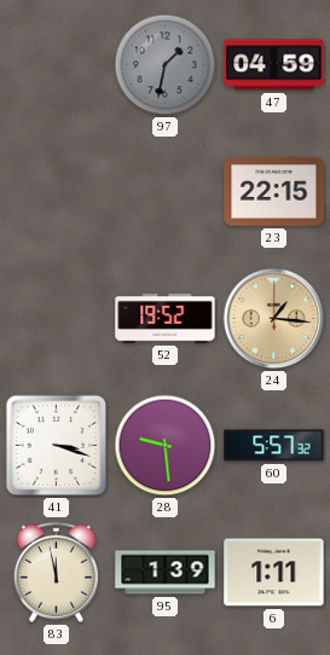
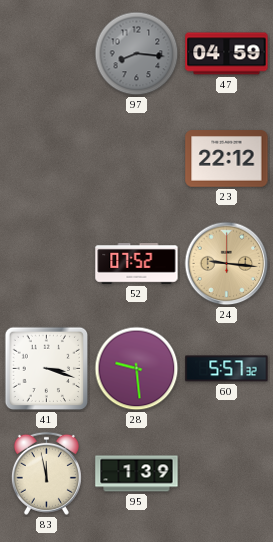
97: 1:32 -> 8:16
23: 22:15 -> 22:12
52: 19:52 -> 07:52
24: 1:16 -> 9:16
6: 1:11 -> none
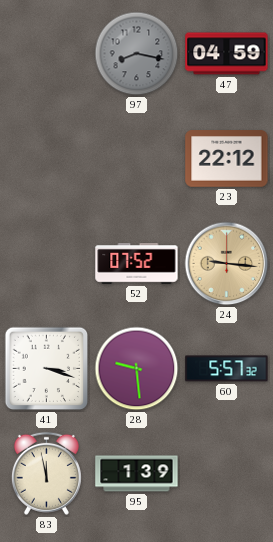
97: 8:16 -> 8:17
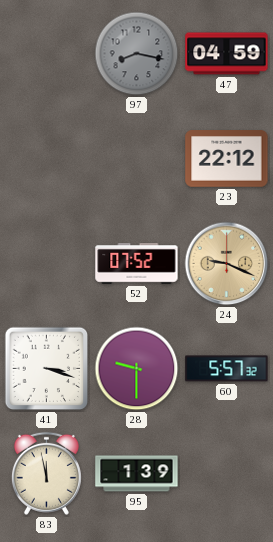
24: 9:16 -> 9:19
28: 9:29 -> 9:30
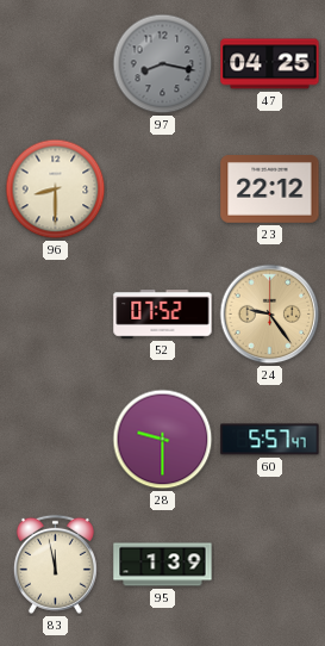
47: 04:59 -> 04:25
96: none -> 8:30
24: 9:19 -> 9:24
41: 3:18 -> none
60: 5:57:32 -> 5:57:47
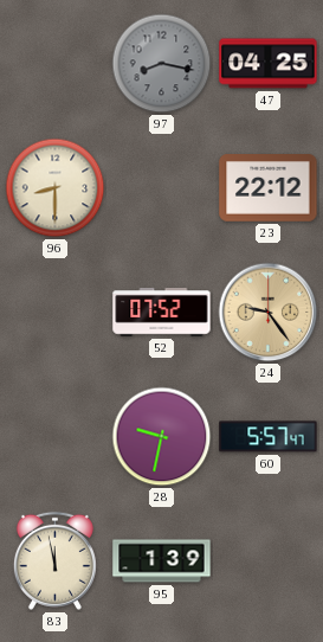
28: 9:30 -> 9:32
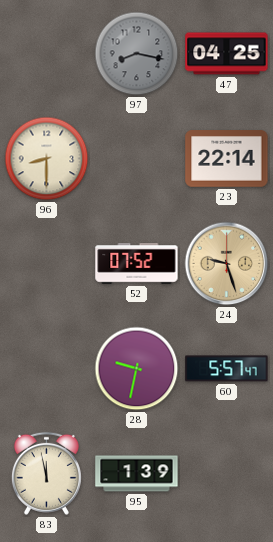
23: 22:12 -> 22:14
24: 9:24 -> 9:27
